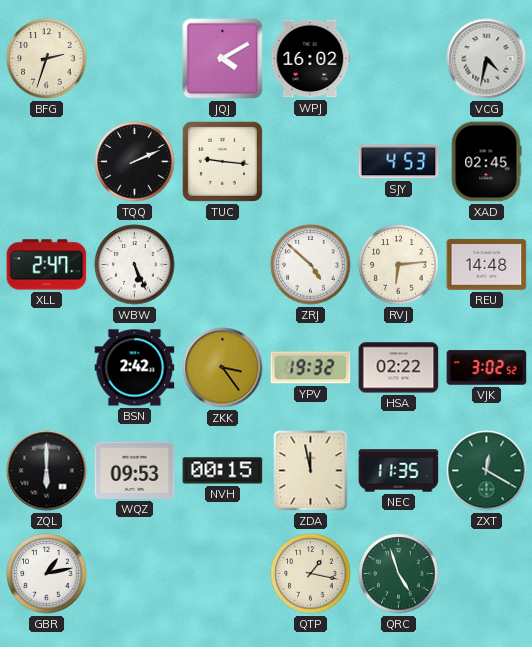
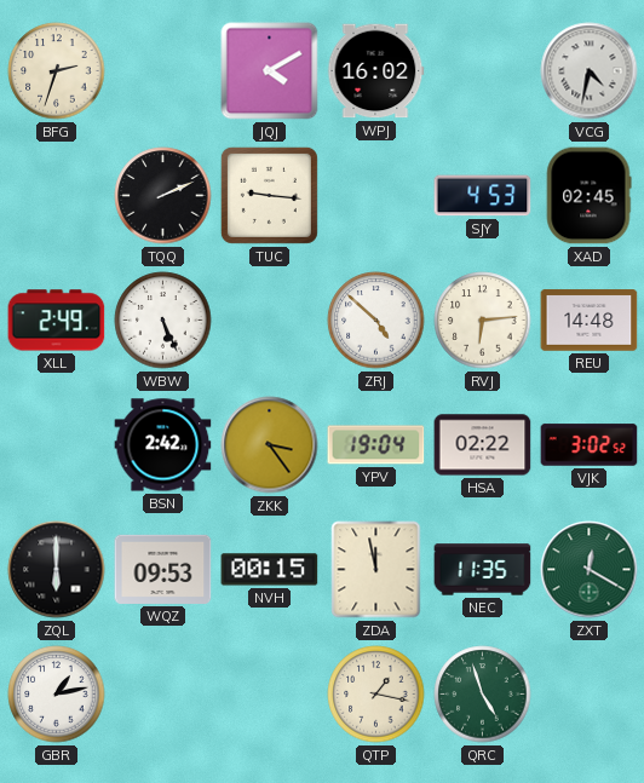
XLL: 2:47 -> 2:49
YPV: 19:32 -> 19:04
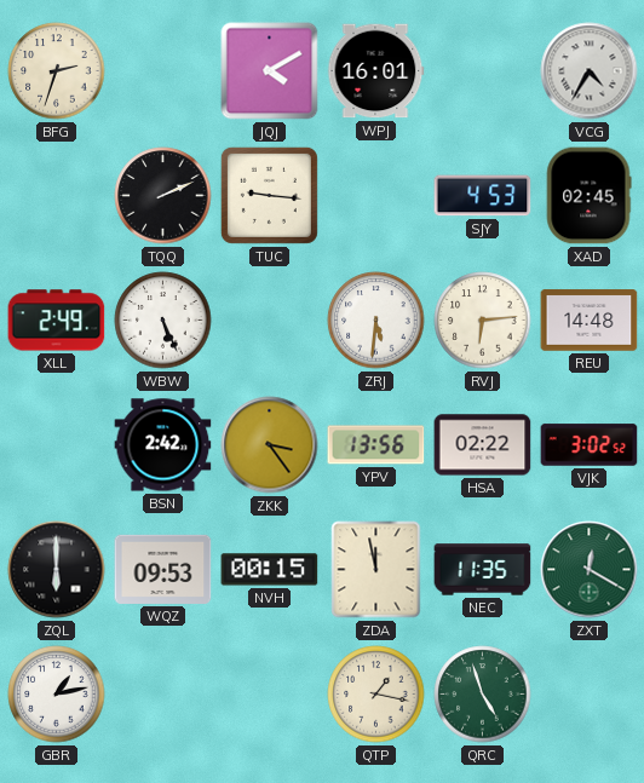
WPJ: 16:02 -> 16:01
VCG: 4:32 -> 4:35
ZRJ: 4:52 -> 5:31
YPV: 19:04 -> 13:56
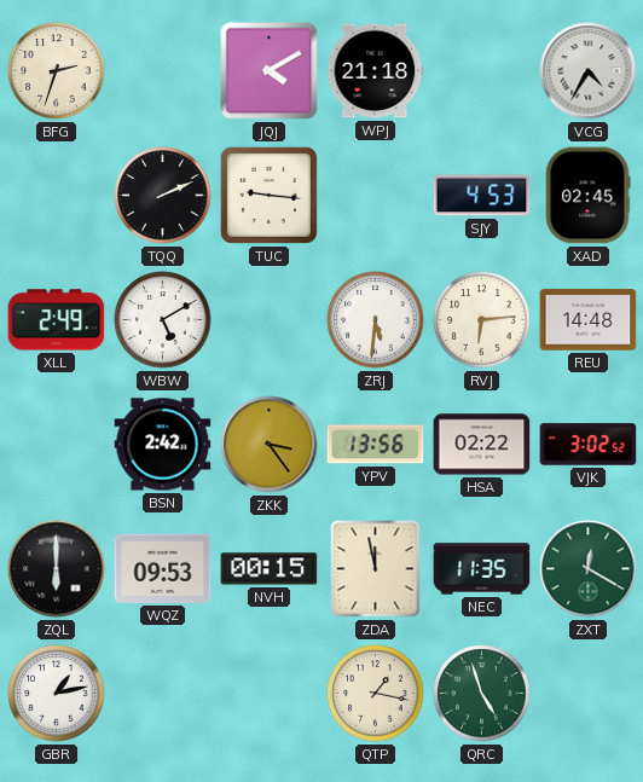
WPJ: 16:01 -> 21:18
WBW: 5:26 -> 5:10
